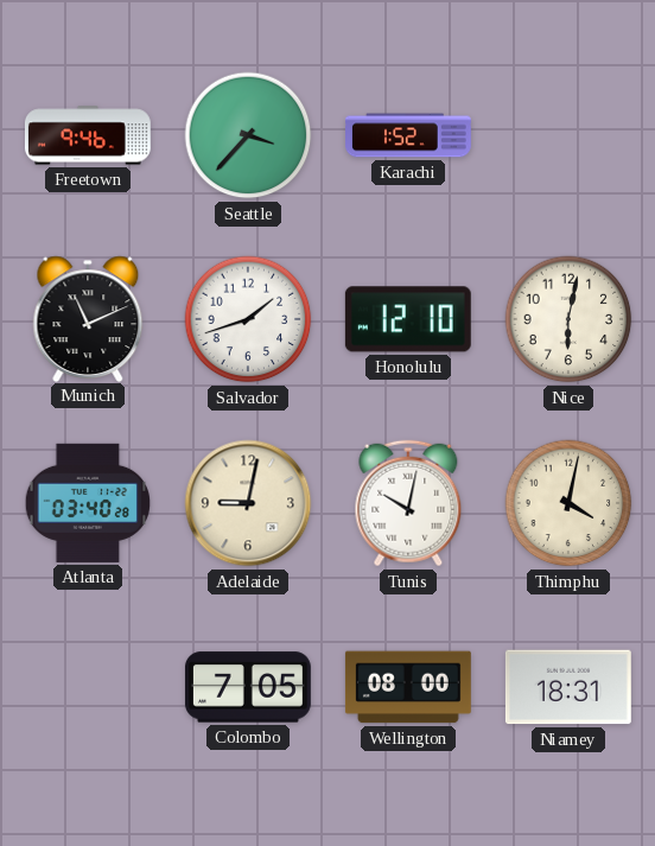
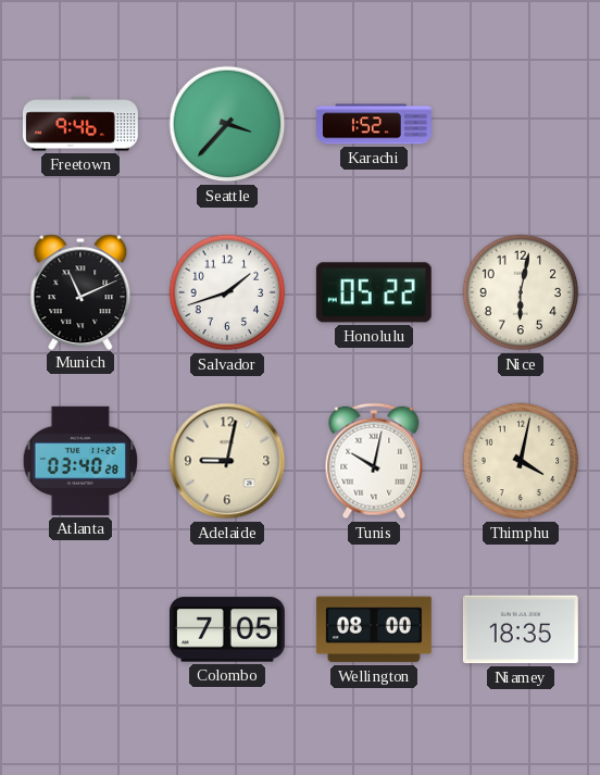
Honolulu: 12:10 -> 05:22
Niamey: 18:31 -> 18:35
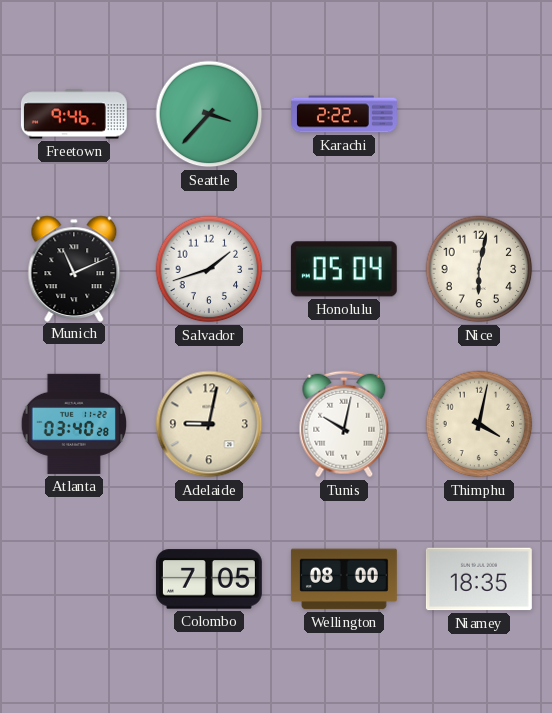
Karachi: 1:52 -> 2:22
Honolulu: 05:22 -> 05:04
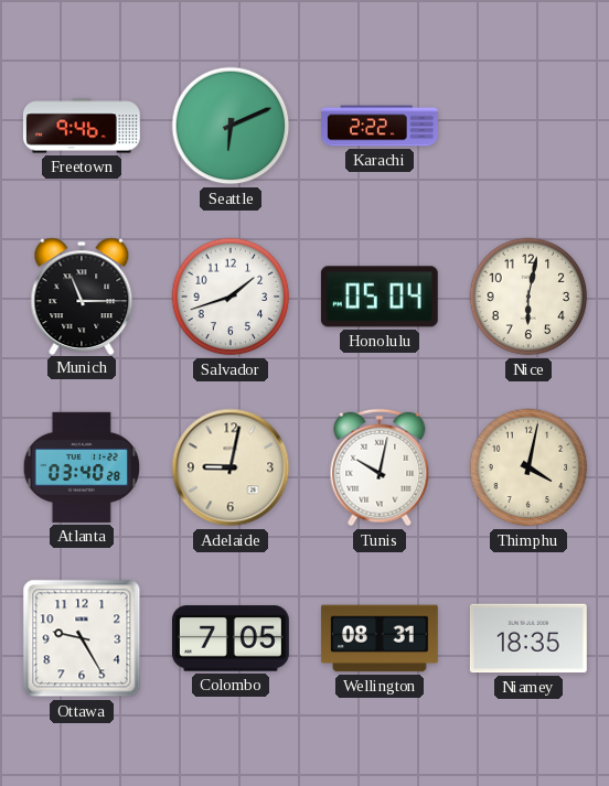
Seattle: 3:37 -> 6:11
Munich: 11:11 -> 11:15
Ottawa: none -> 9:25
Wellington: 08:00 -> 08:31
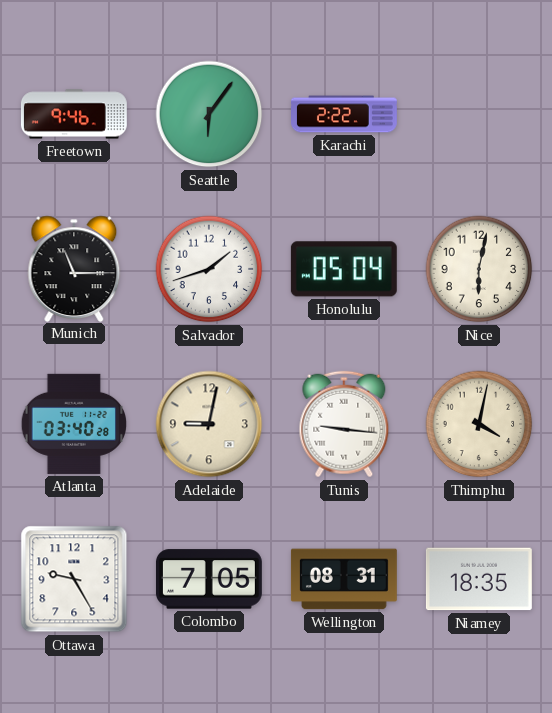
Seattle: 6:11 -> 6:06
Tunis: 10:02 -> 9:16
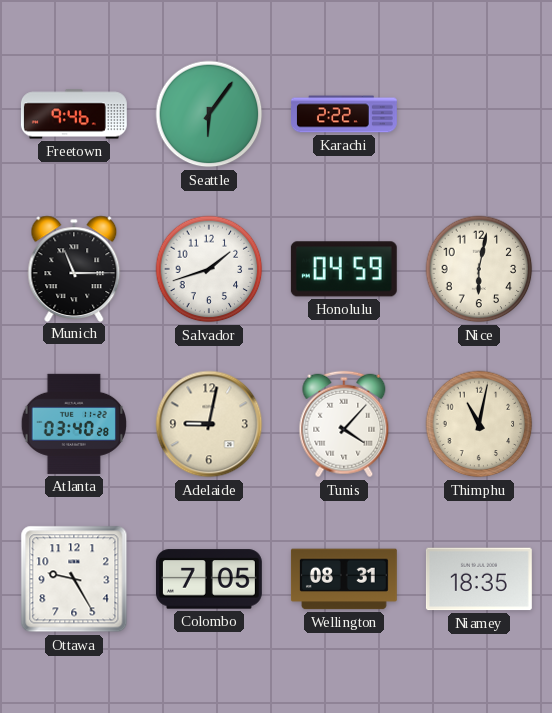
Honolulu: 05:04 -> 04:59
Tunis: 9:16 -> 4:07
Thimphu: 4:02 -> 11:02
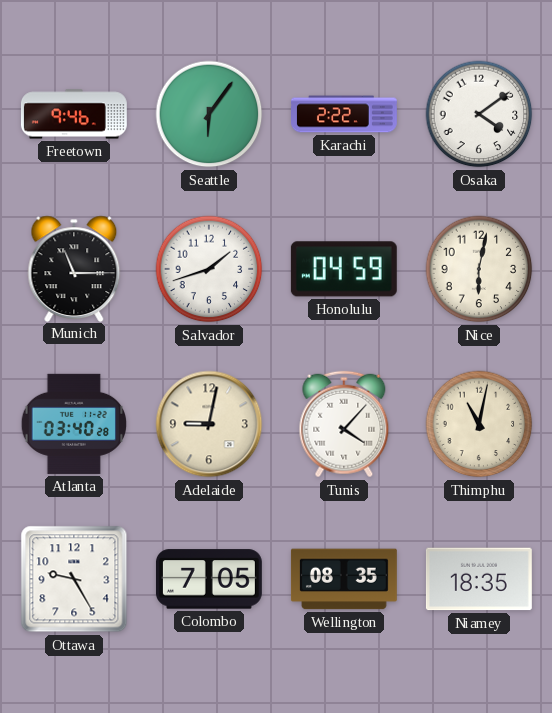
Osaka: none -> 4:09
Wellington: 08:31 -> 08:35
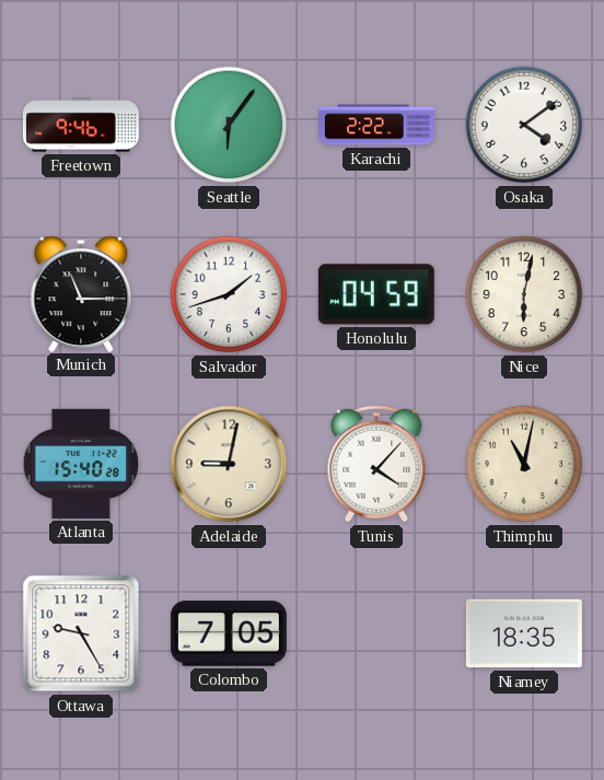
Atlanta: 03:40 -> 15:40
Wellington: 08:35 -> none
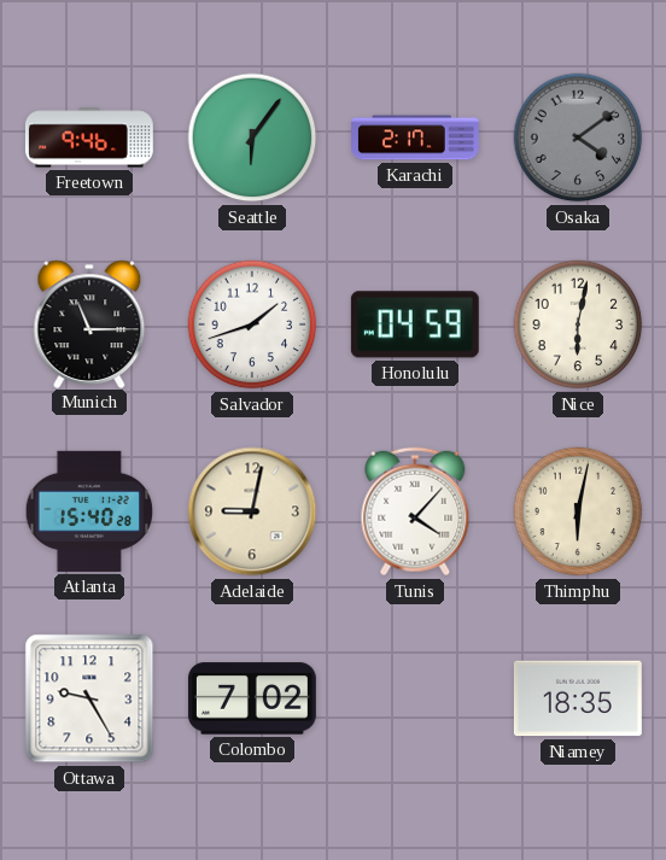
Karachi: 2:22 -> 2:17
Osaka dial: white -> grey
Thimphu: 11:02 -> 6:02
Colombo: 7:05 -> 7:02
